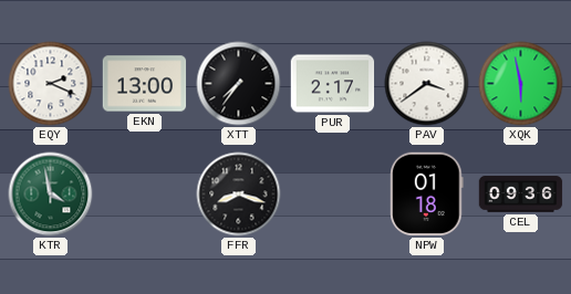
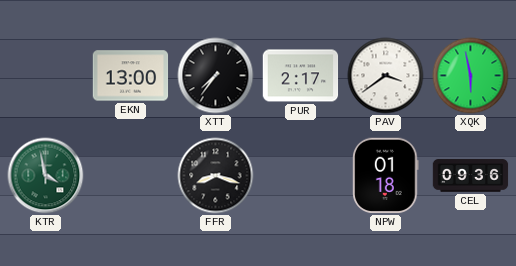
EQY: 2:19 -> none
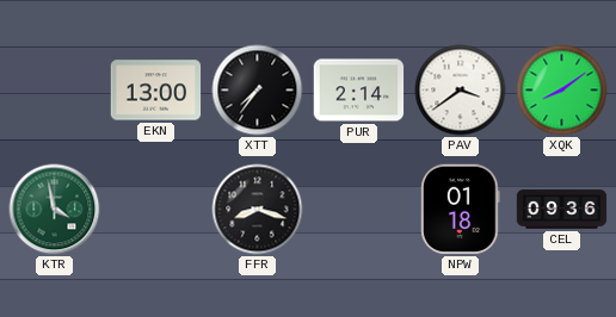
PUR: 2:17 -> 2:14
XQK: 5:58 -> 8:09
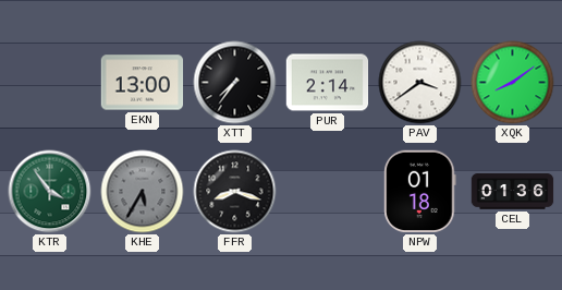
KTR: 3:58 -> 3:54
KHE: none -> 5:35
CEL: 09:36 -> 01:36
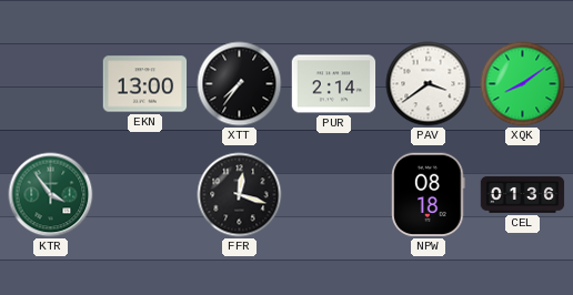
KHE: 5:35 -> none
FFR: 8:18 -> 12:18
NPW: 01:18 -> 08:18
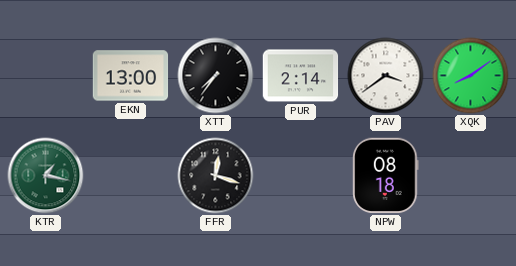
KTR: 3:54 -> 1:17
CEL: 01:36 -> none
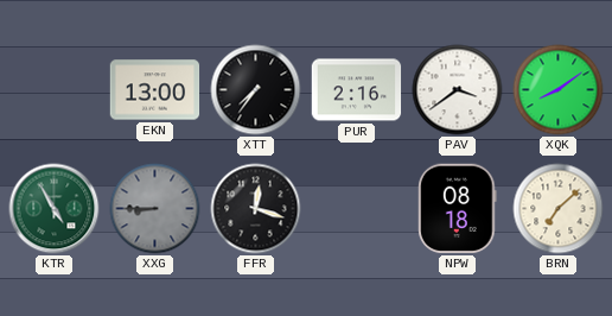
PUR: 2:14 -> 2:16
KTR: 1:17 -> 4:55
XXG: none -> 8:45
BRN: none -> 7:08
